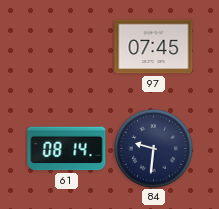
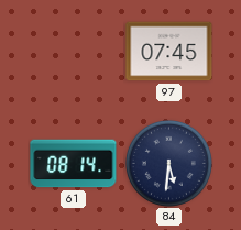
84: 9:31 -> 5:31
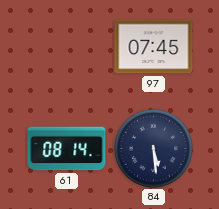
84: 5:31 -> 5:29
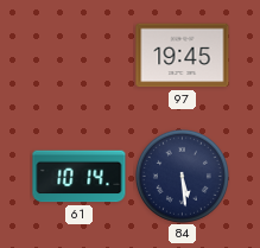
97: 07:45 -> 19:45
61: 08:14 -> 10:14
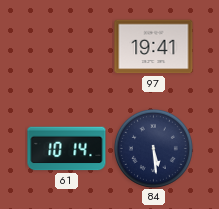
97: 19:45 -> 19:41
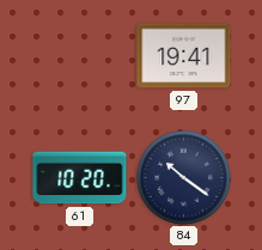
61: 10:14 -> 10:20
84: 5:29 -> 10:21
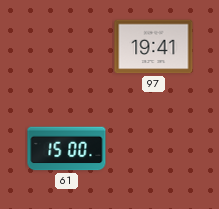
61: 10:20 -> 15:00
84: 10:21 -> none
